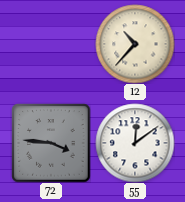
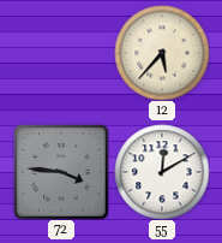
12: 10:37 -> 5:37
55: 12:09 -> 12:10
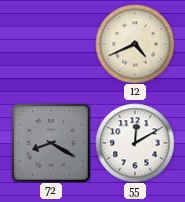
12: 5:37 -> 4:41
72: 3:46 -> 8:20
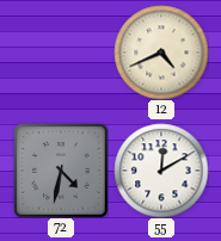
72: 8:20 -> 4:32
